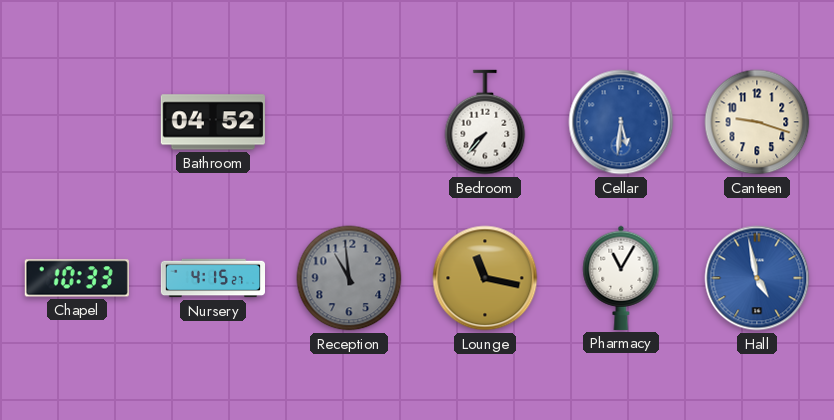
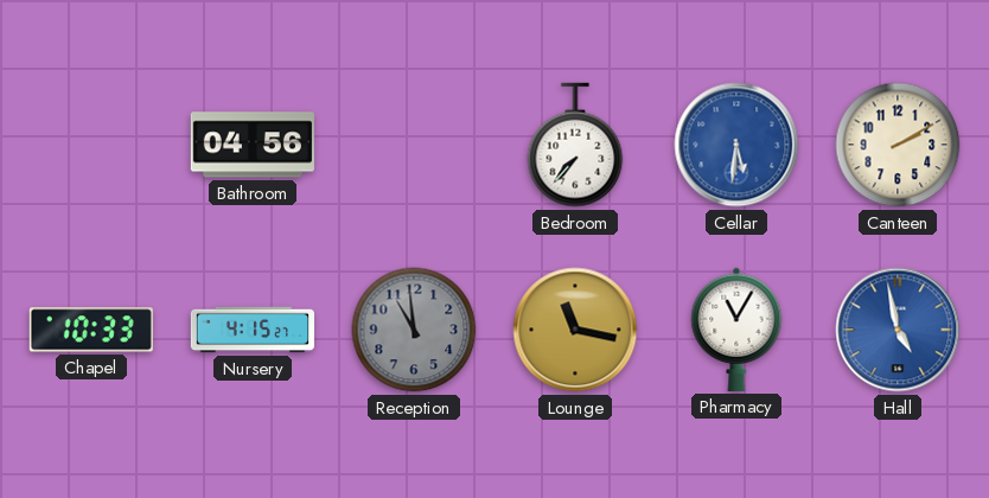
Bathroom: 04:52 -> 04:56
Canteen: 9:18 -> 2:10
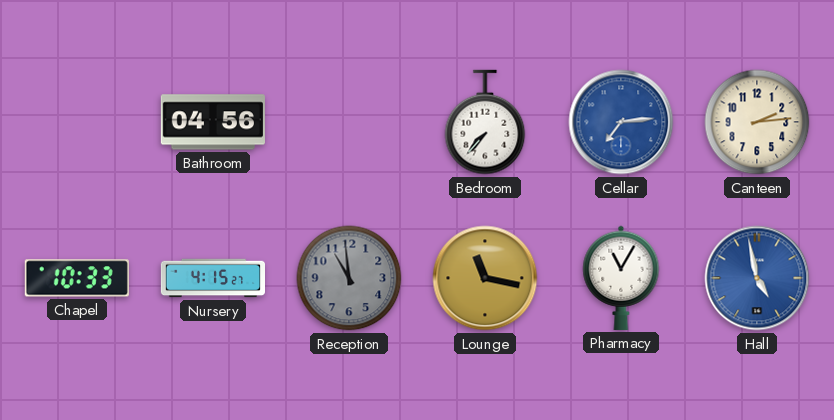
Cellar: 5:31 -> 7:14
Canteen: 2:10 -> 2:14
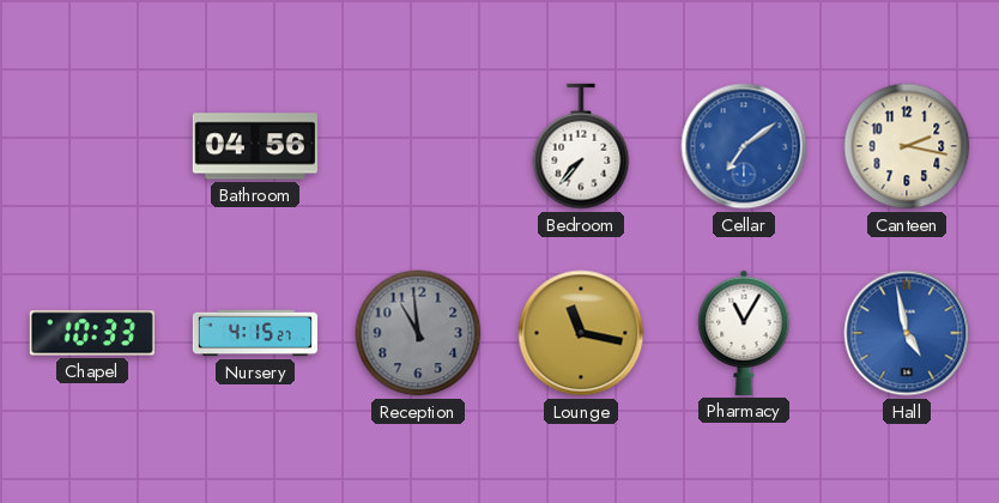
Cellar: 7:14 -> 7:09
Canteen: 2:14 -> 2:17
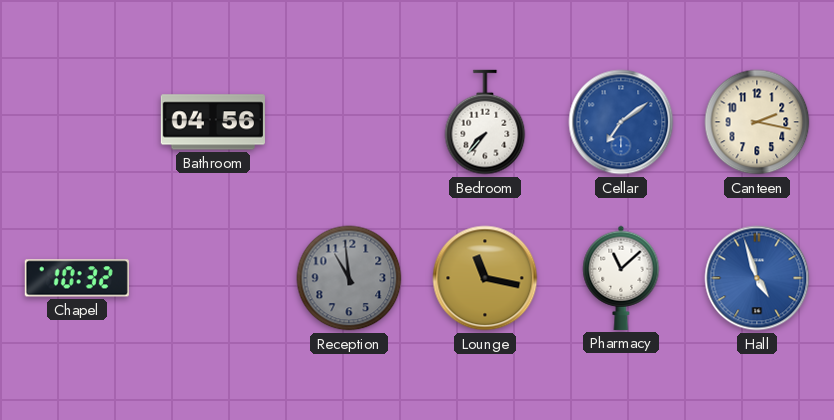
Chapel: 10:33 -> 10:32
Nursery: 4:15 -> none
Pharmacy: 11:05 -> 11:08
Hall: 4:58 -> 4:57
